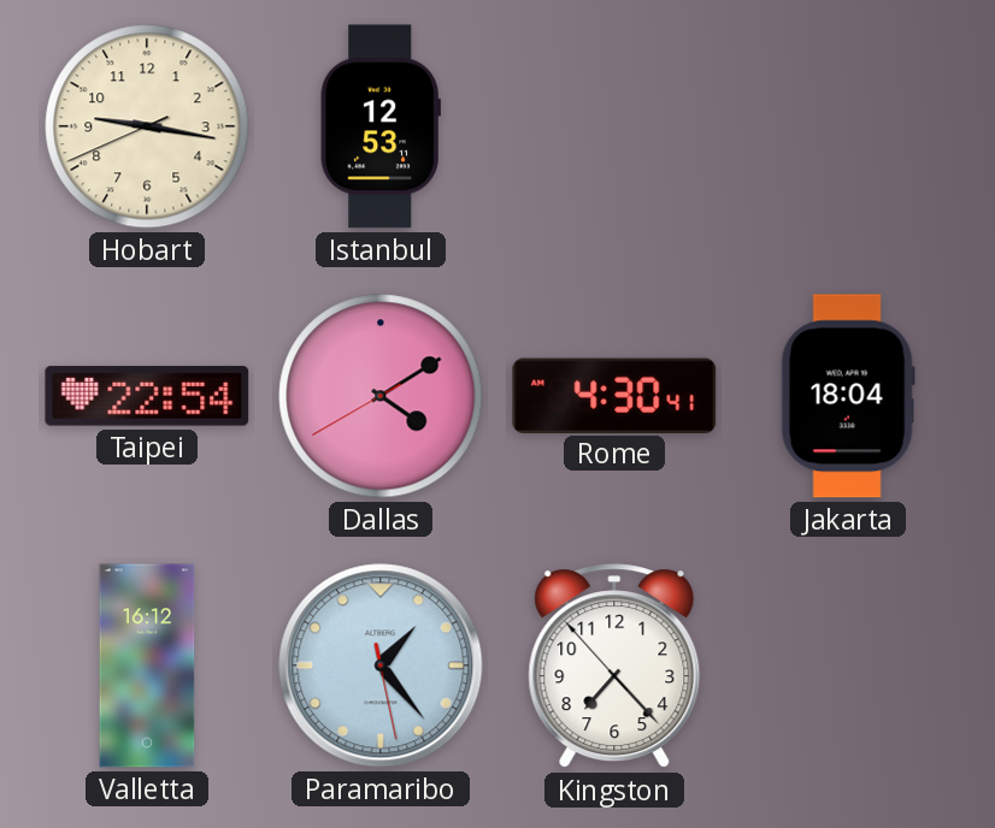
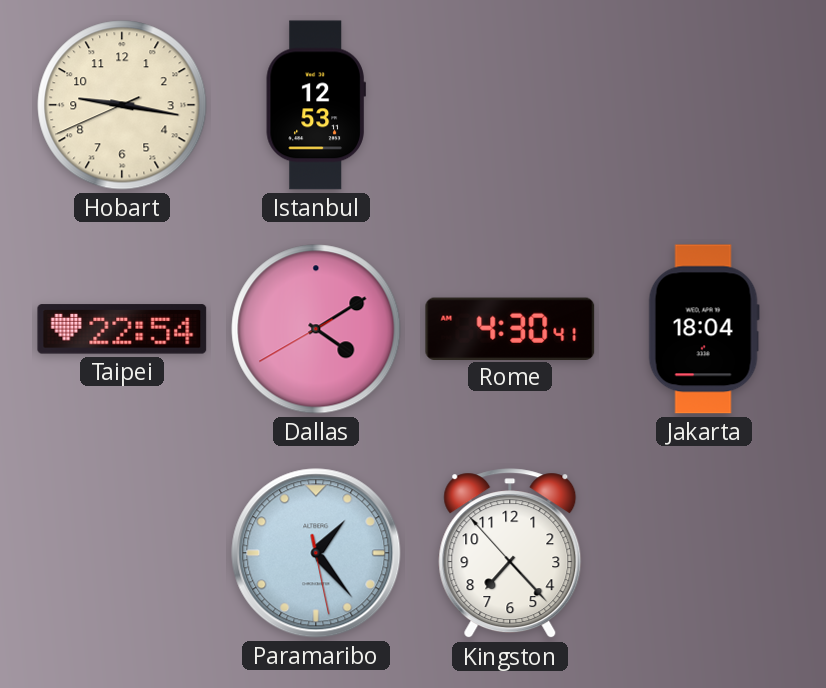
Valletta: 16:12 -> none
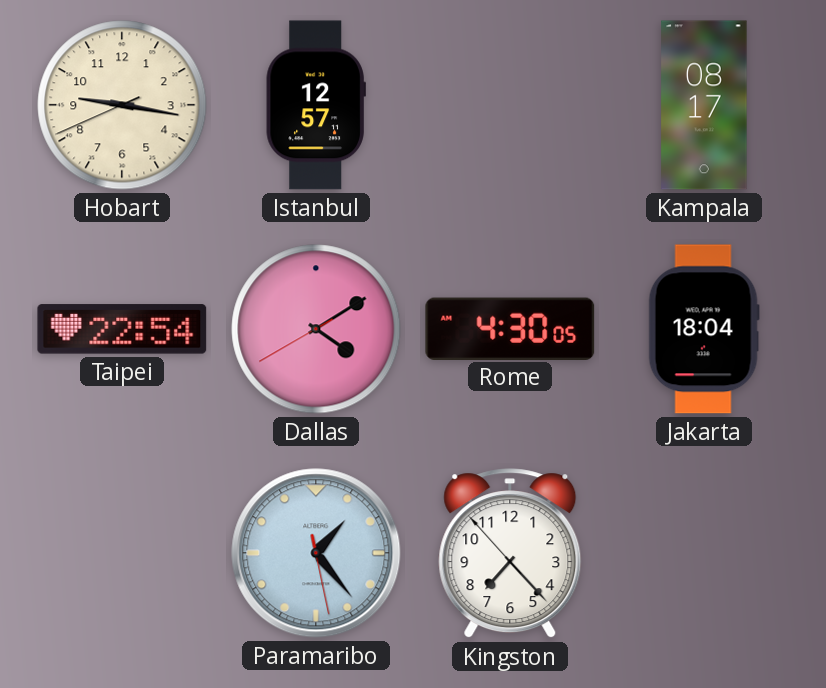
Istanbul: 12:53 -> 12:57
Kampala: none -> 08:17
Rome: 4:30:41 -> 4:30:05
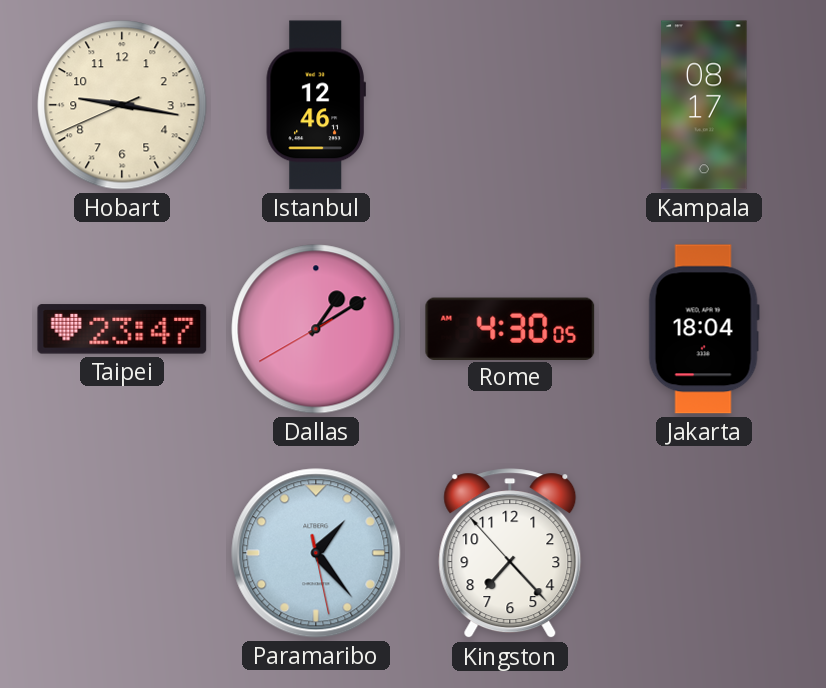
Istanbul: 12:57 -> 12:46
Taipei: 22:54 -> 23:47
Dallas: 4:09 -> 1:09
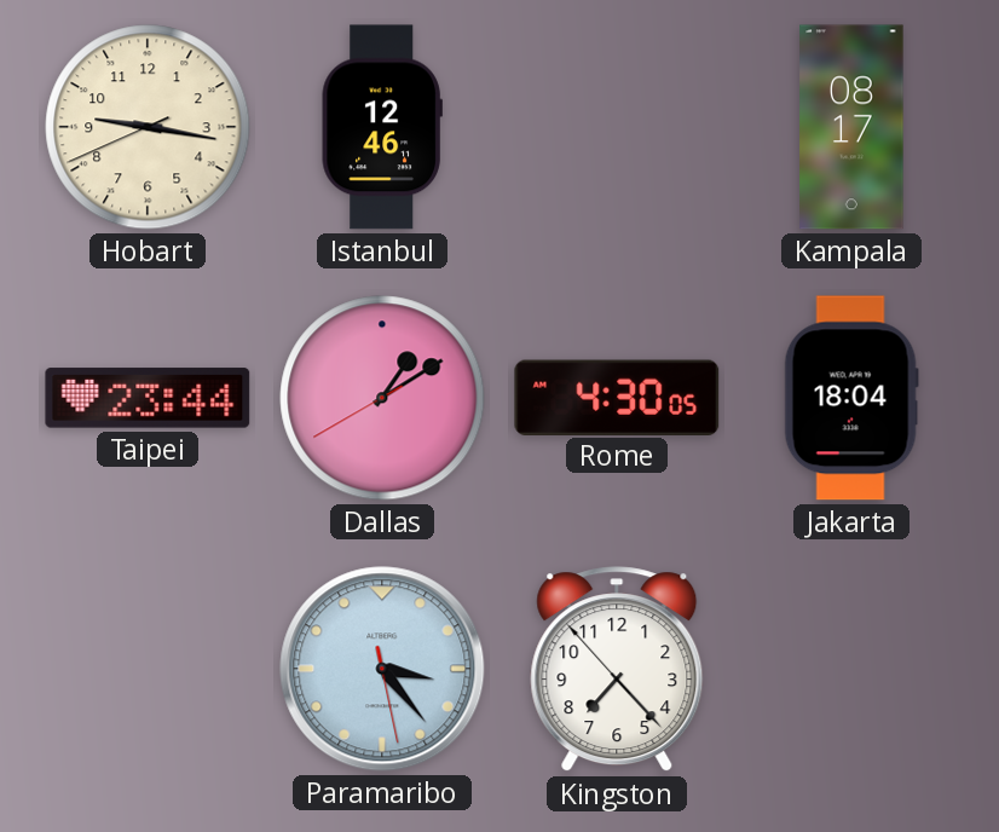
Taipei: 23:47 -> 23:44
Paramaribo: 1:23 -> 3:23
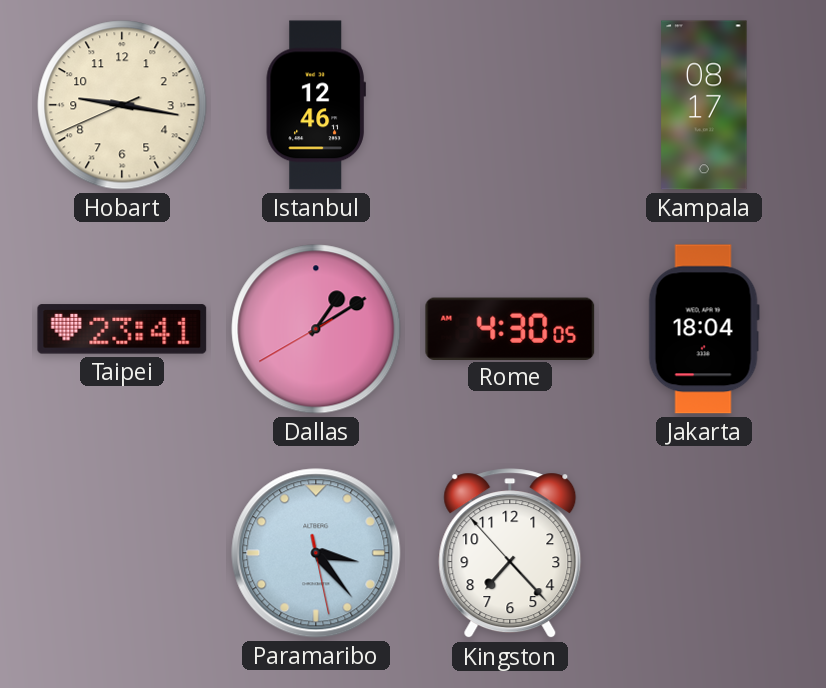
Taipei: 23:44 -> 23:41
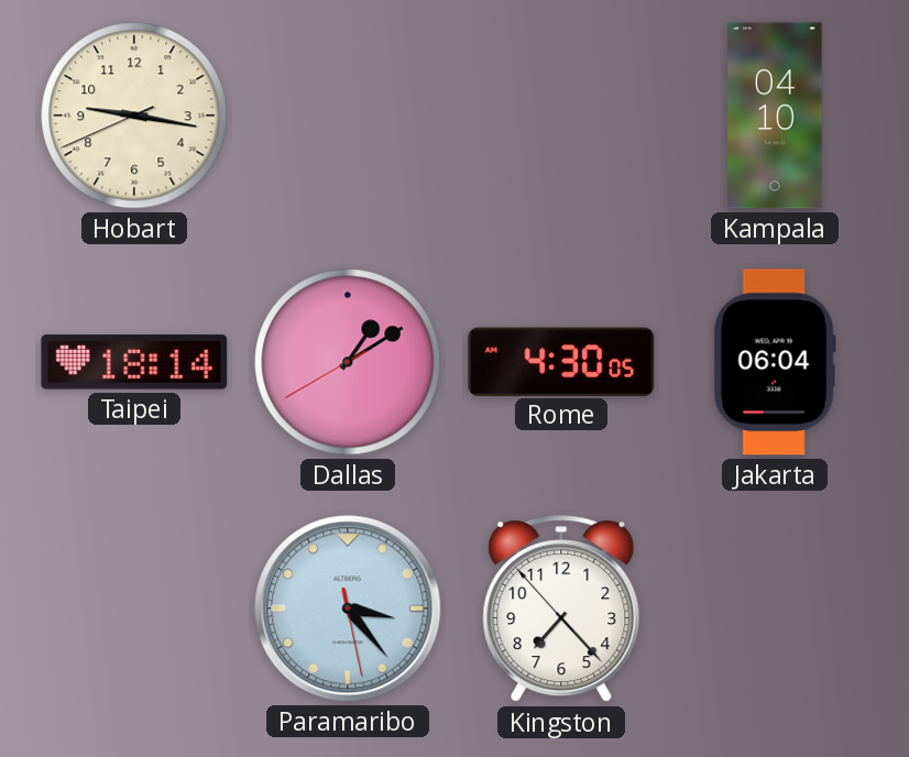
Istanbul: 12:46 -> none
Kampala: 08:17 -> 04:10
Taipei: 23:41 -> 18:14
Jakarta: 18:04 -> 06:04
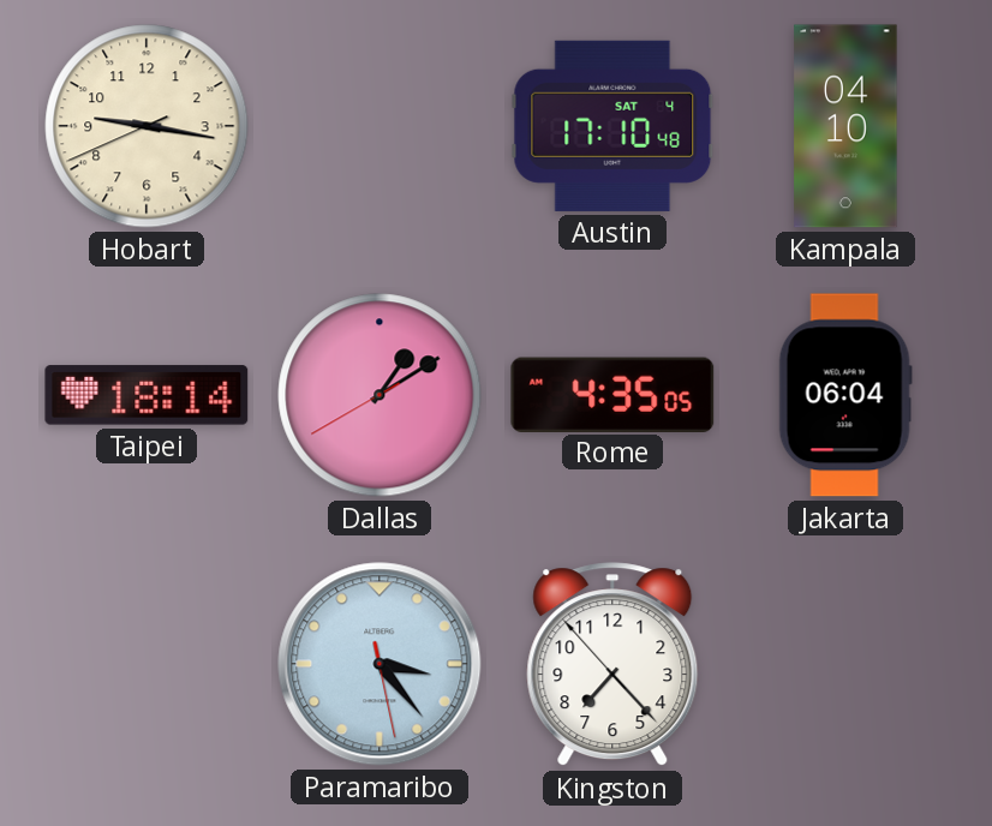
Austin: none -> 17:10
Rome: 4:30 -> 4:35
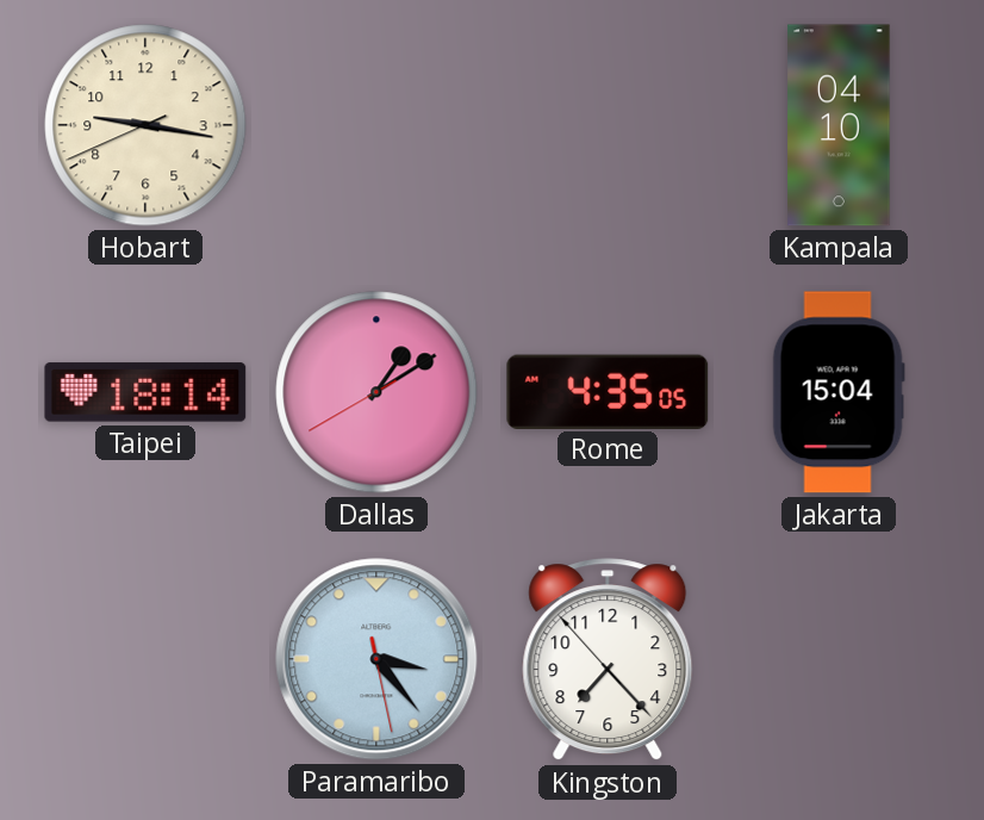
Austin: 17:10 -> none
Jakarta: 06:04 -> 15:04
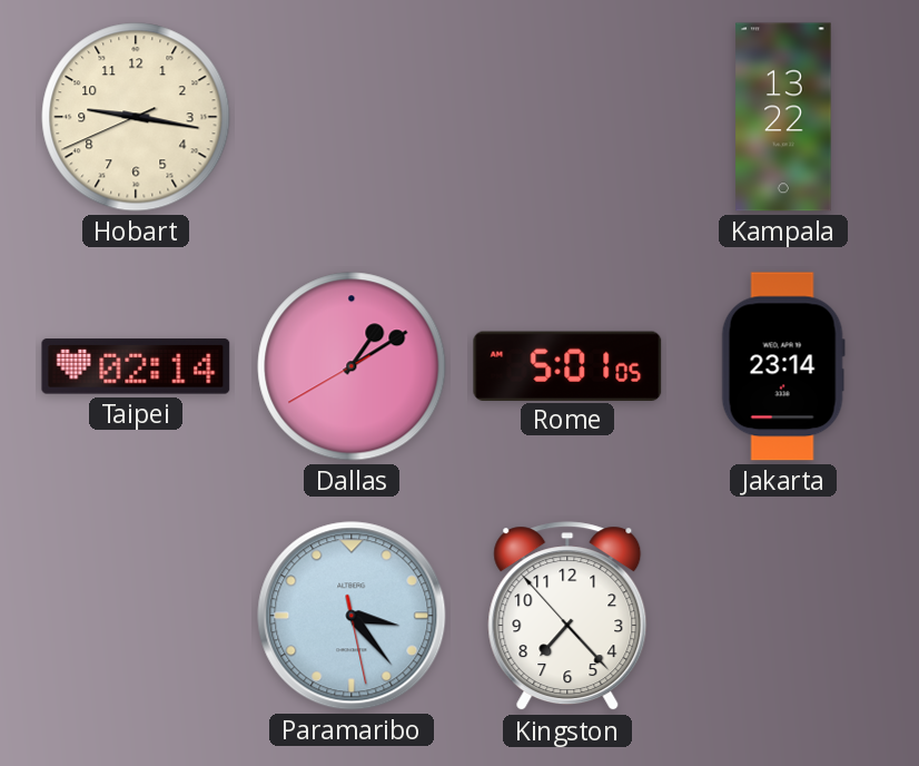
Kampala: 04:10 -> 13:22
Taipei: 18:14 -> 02:14
Rome: 4:35 -> 5:01
Jakarta: 15:04 -> 23:14
